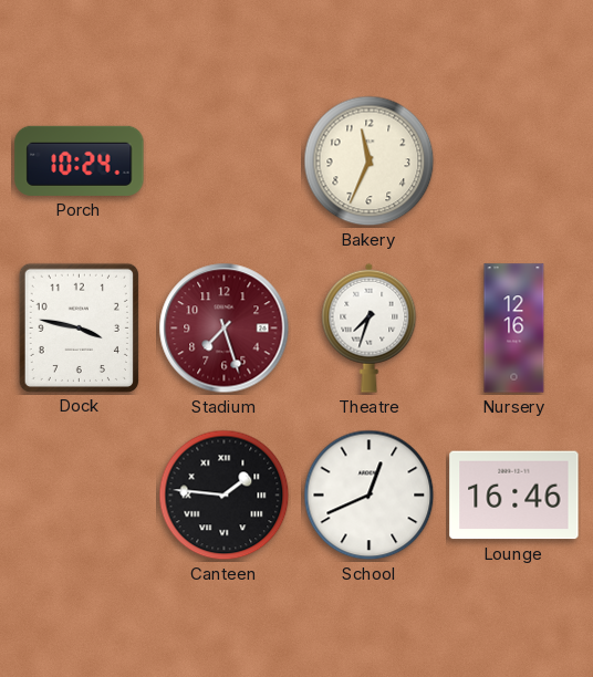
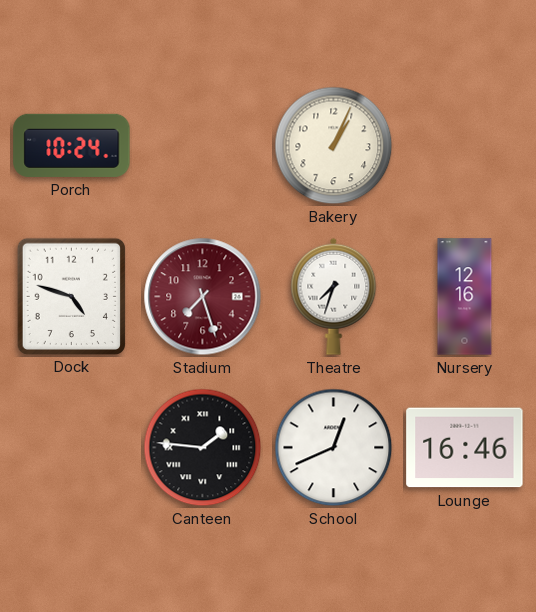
Bakery: 11:34 -> 1:04
Dock: 3:47 -> 4:48
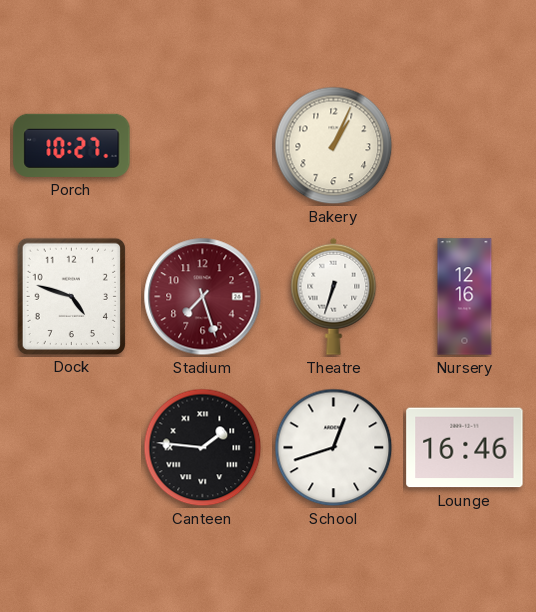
Porch: 10:24 -> 10:27
Theatre: 7:33 -> 6:33
School: 12:41 -> 12:42
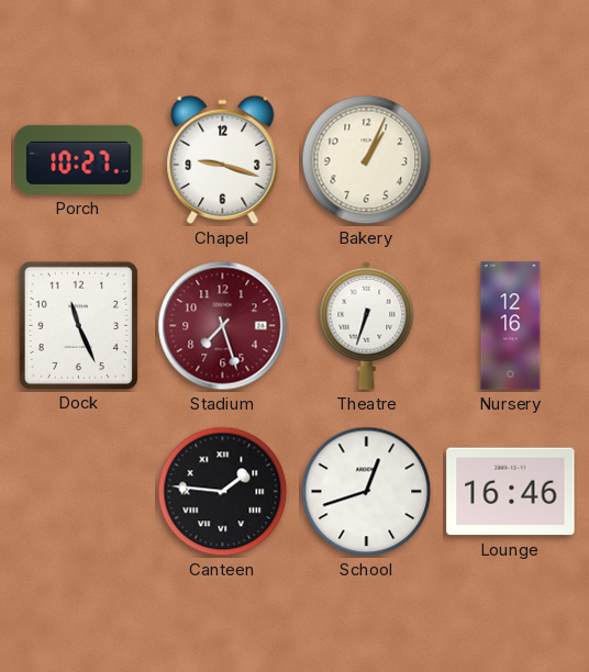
Chapel: none -> 9:18
Dock: 4:48 -> 11:26
